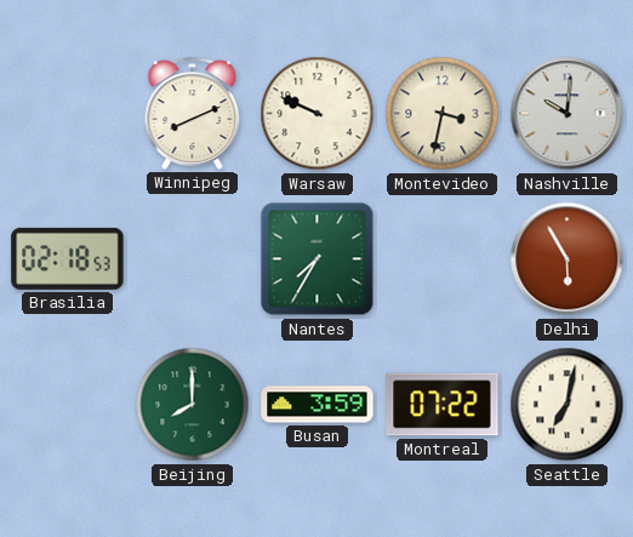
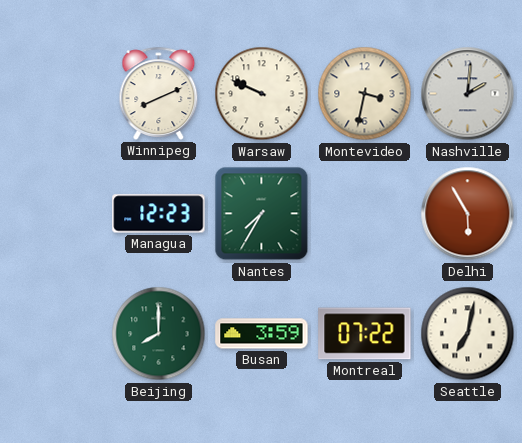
Nashville: 10:01 -> 2:01
Brasilia: 02:18 -> none
Managua: none -> 12:23
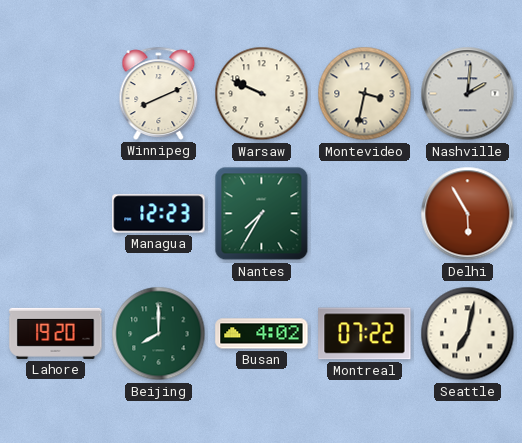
Lahore: none -> 19:20
Busan: 3:59 -> 4:02
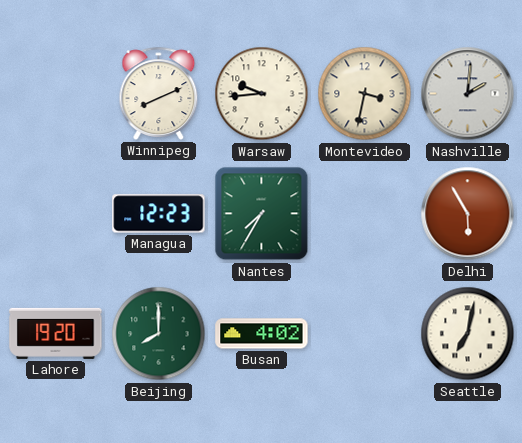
Warsaw: 9:49 -> 9:44
Montreal: 07:22 -> none
